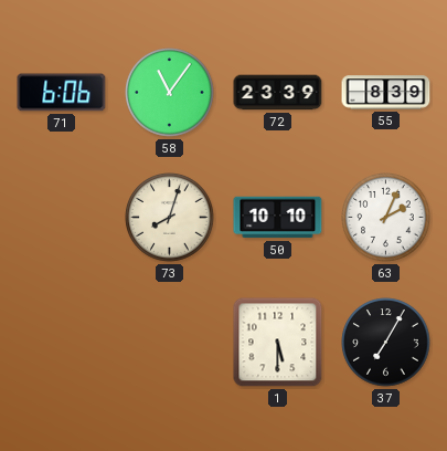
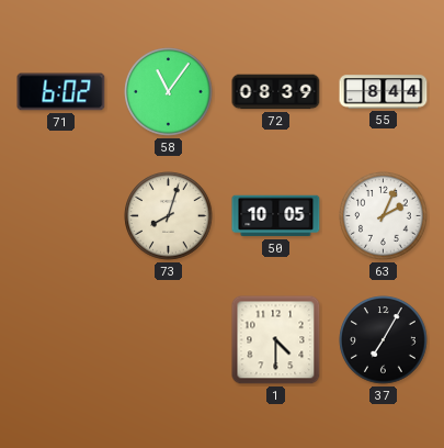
71: 6:06 -> 6:02
72: 23:39 -> 08:39
55: 8:39 -> 8:44
50: 10:10 -> 10:05
1: 5:30 -> 4:30
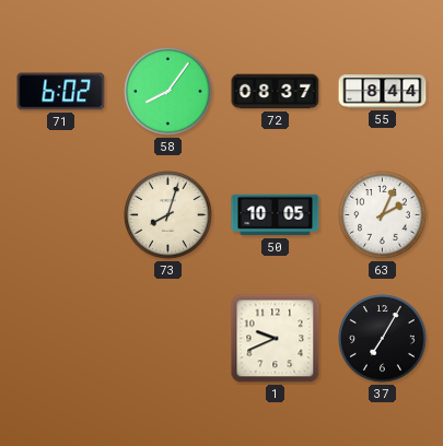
58: 11:06 -> 8:06
72: 08:39 -> 08:37
1: 4:30 -> 9:41
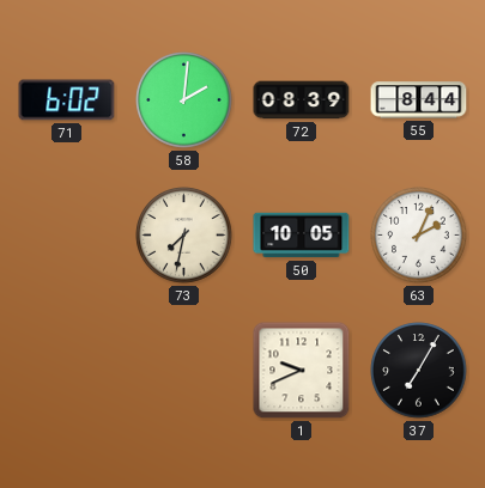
58: 8:06 -> 2:01
72: 08:37 -> 08:39
73: 8:03 -> 7:32
